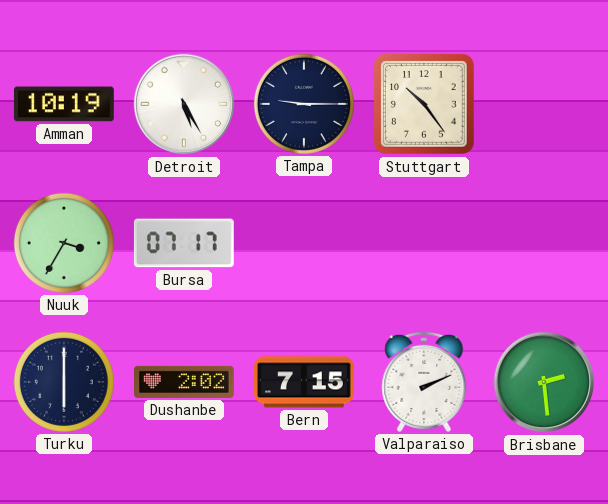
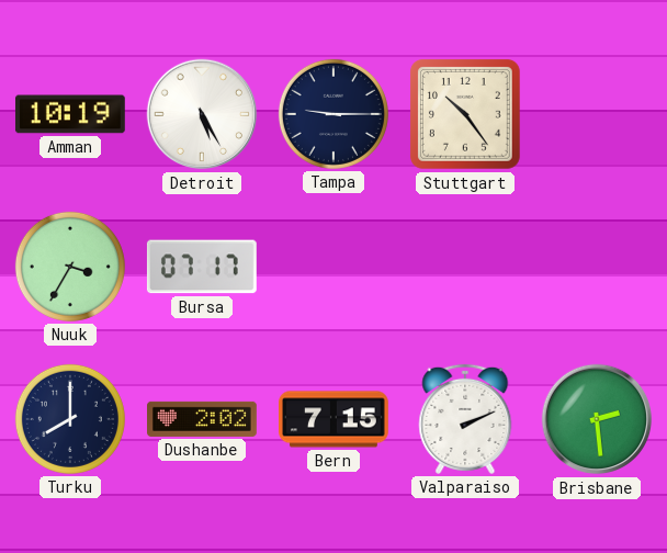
Turku: 6:00 -> 8:00
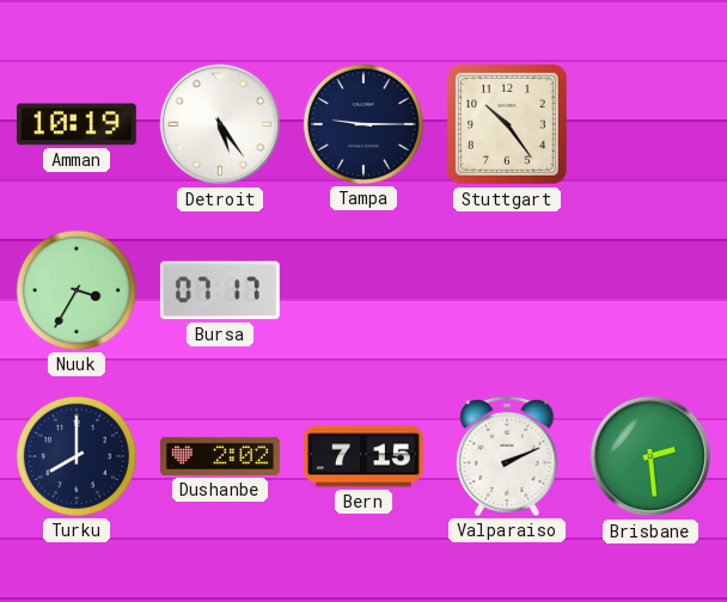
Detroit: 5:25 -> 5:24
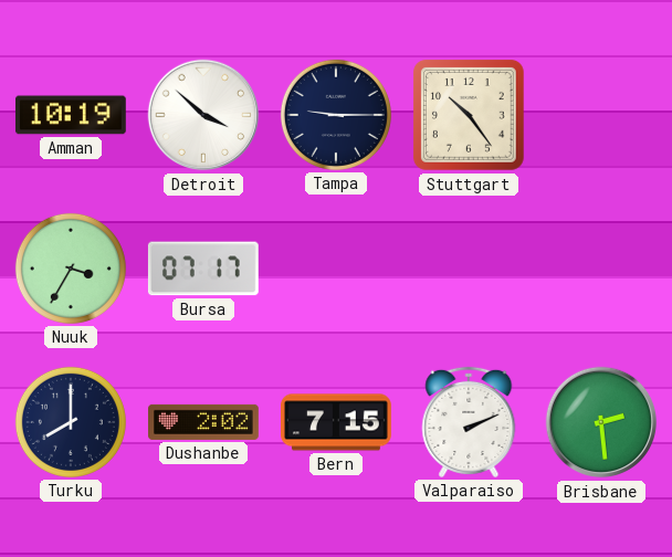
Detroit: 5:24 -> 3:52
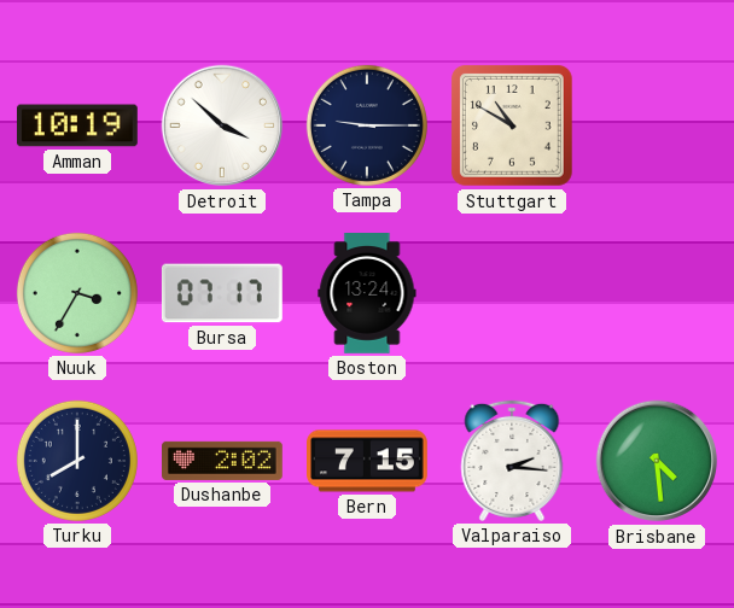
Stuttgart: 10:24 -> 10:50
Boston: none -> 13:24
Valparaiso: 2:11 -> 2:16
Brisbane: 2:29 -> 4:29
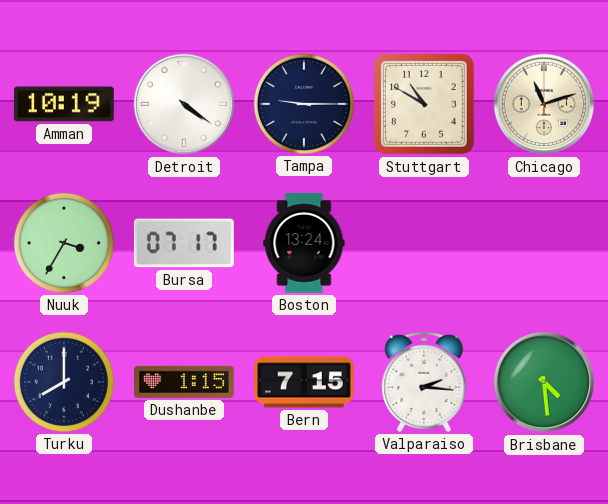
Detroit: 3:52 -> 4:21
Chicago: none -> 11:12
Dushanbe: 2:02 -> 1:15
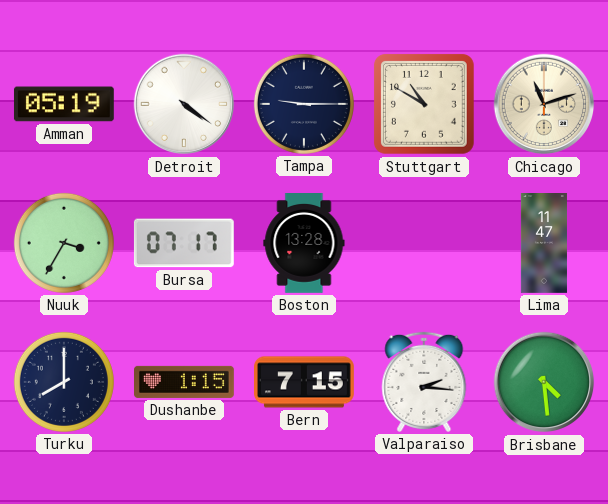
Amman: 10:19 -> 05:19
Boston: 13:24 -> 13:28
Lima: none -> 11:47
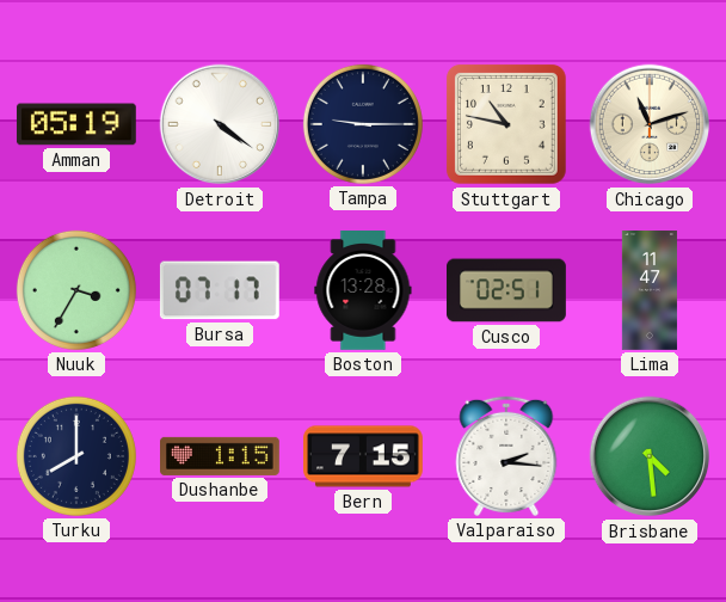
Stuttgart: 10:50 -> 10:47
Cusco: none -> 02:51
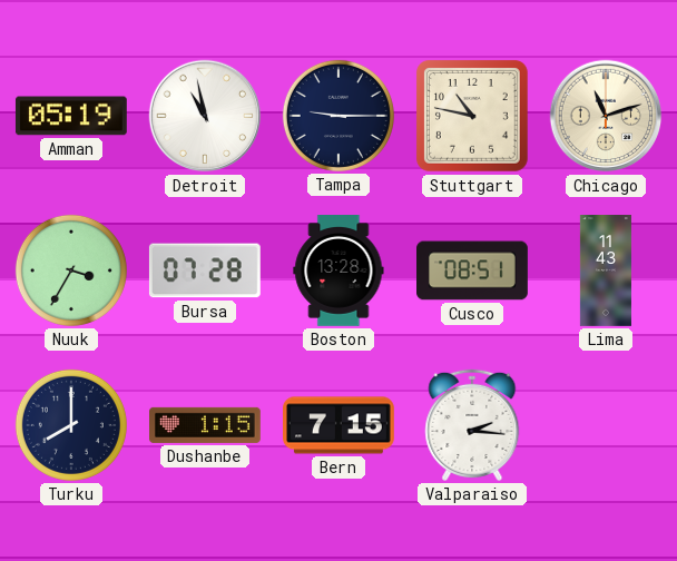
Detroit: 4:21 -> 10:58
Bursa: 07:17 -> 07:28
Cusco: 02:51 -> 08:51
Lima: 11:47 -> 11:43
Brisbane: 4:29 -> none
